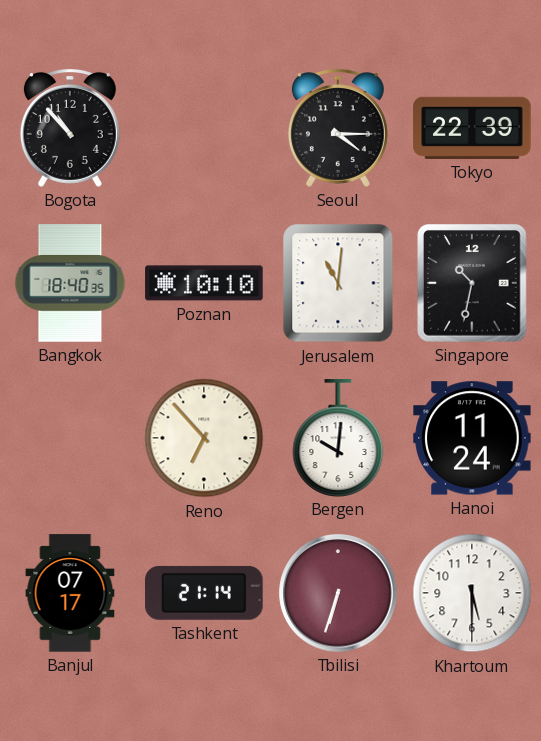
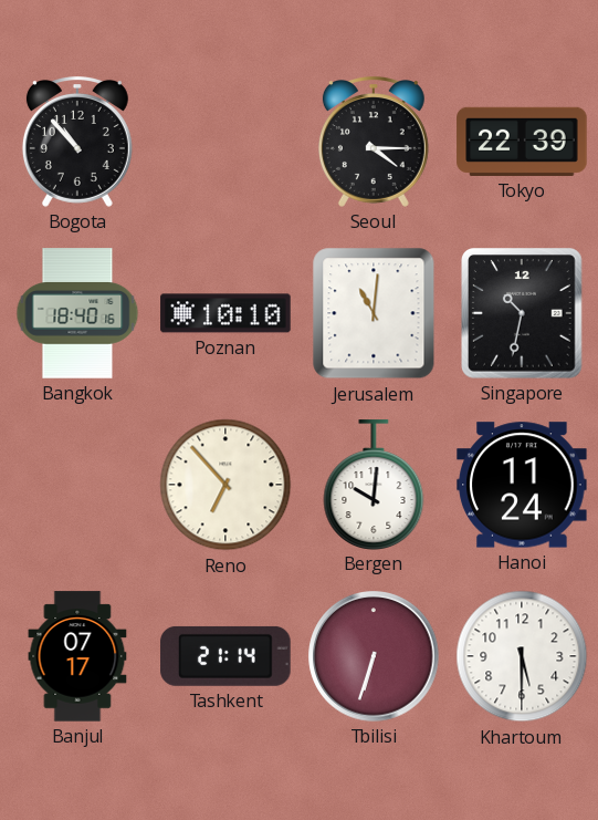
Bangkok: 18:40:35 -> 18:40:16
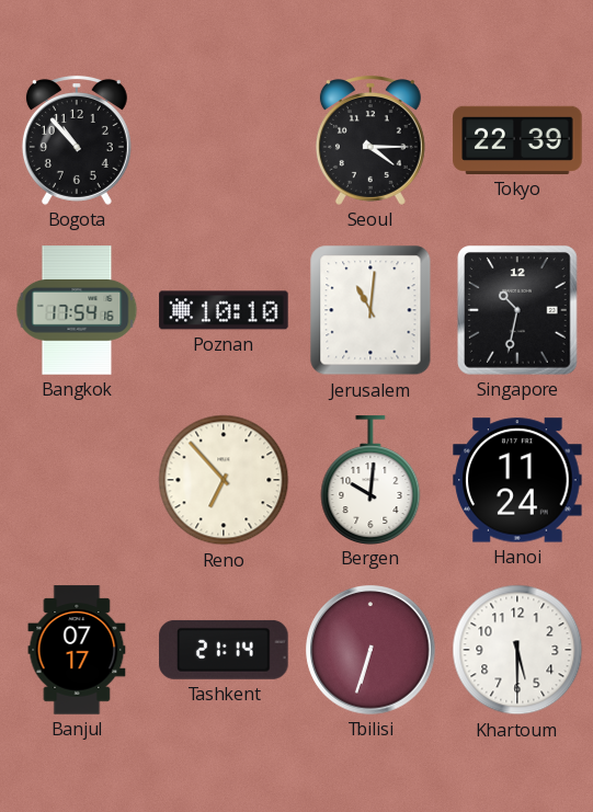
Bangkok: 18:40 -> 17:54
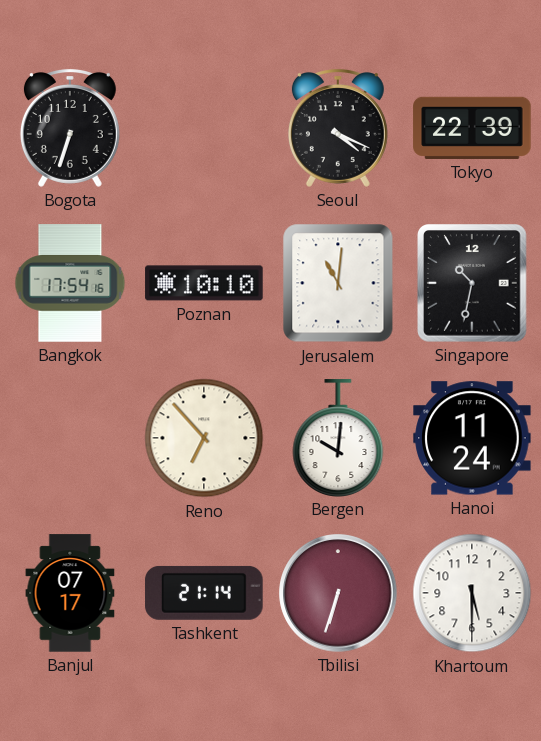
Bogota: 10:53 -> 6:33
Seoul: 4:15 -> 4:19
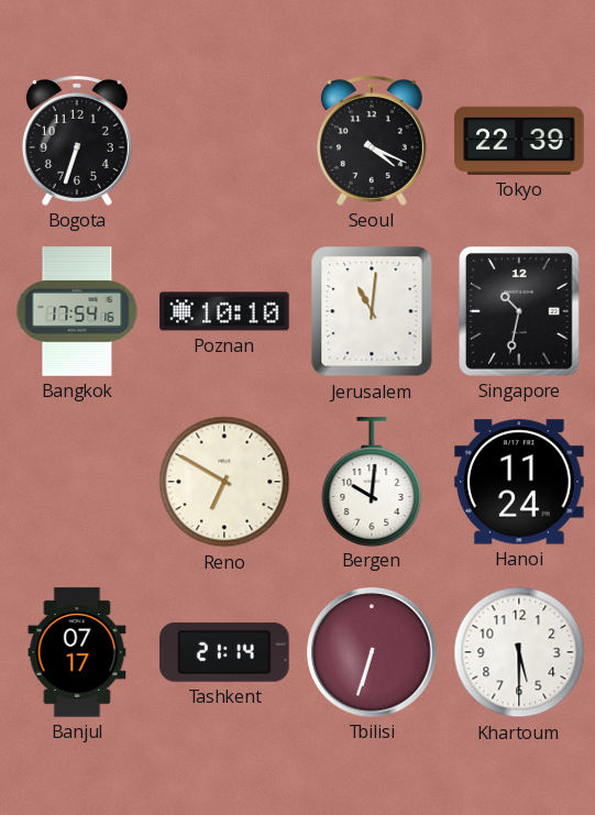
Reno: 6:53 -> 6:50
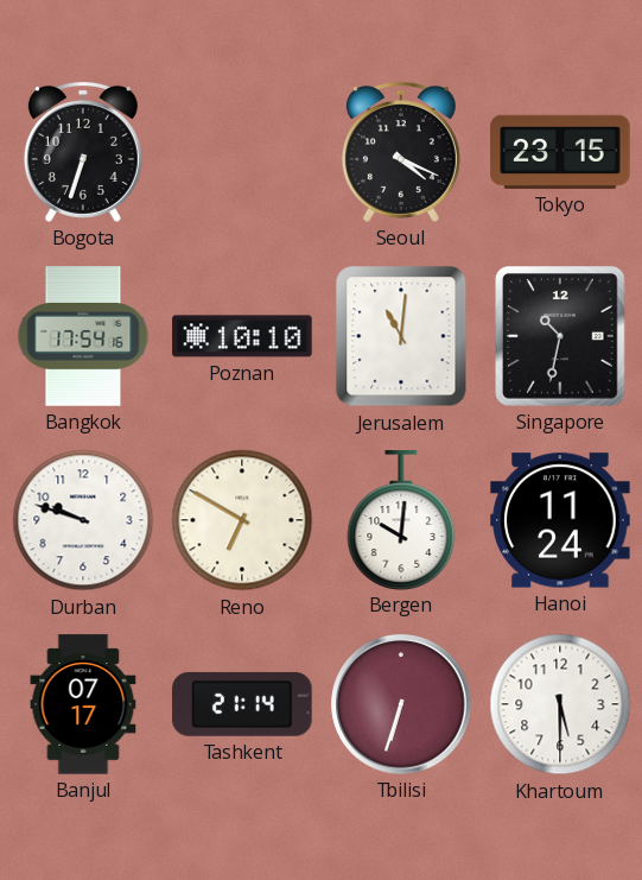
Tokyo: 22:39 -> 23:15
Durban: none -> 9:48
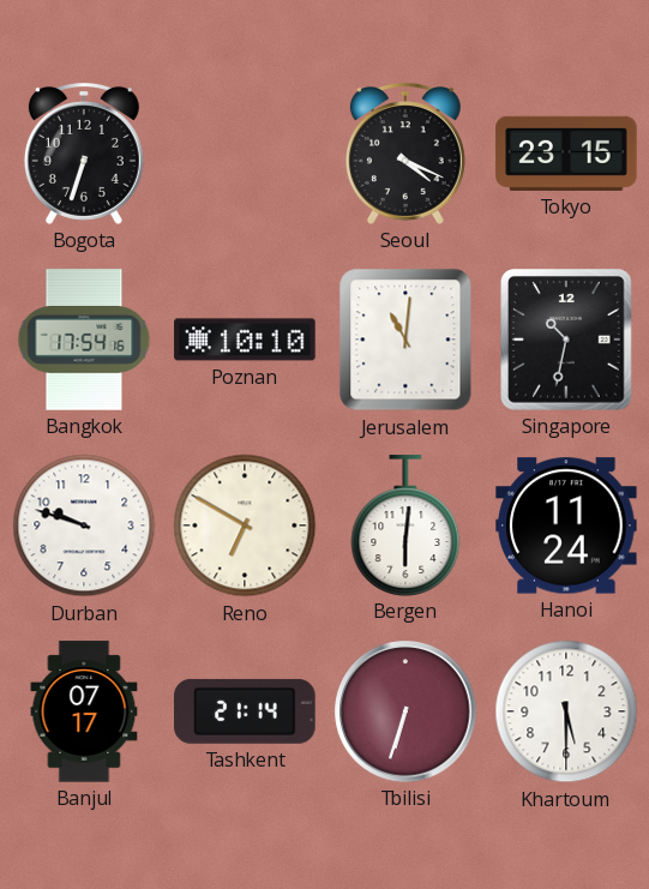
Bergen: 10:01 -> 6:01
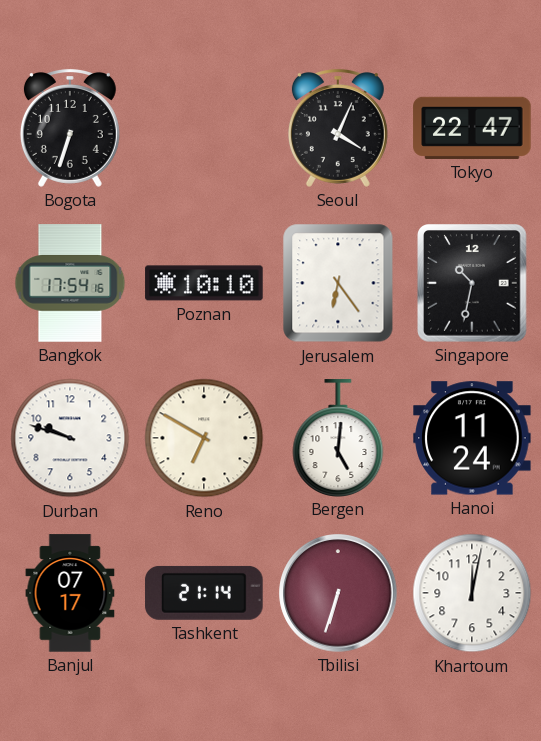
Seoul: 4:19 -> 4:04
Tokyo: 23:15 -> 22:47
Jerusalem: 11:01 -> 6:24
Bergen: 6:01 -> 5:01
Khartoum: 5:30 -> 12:02
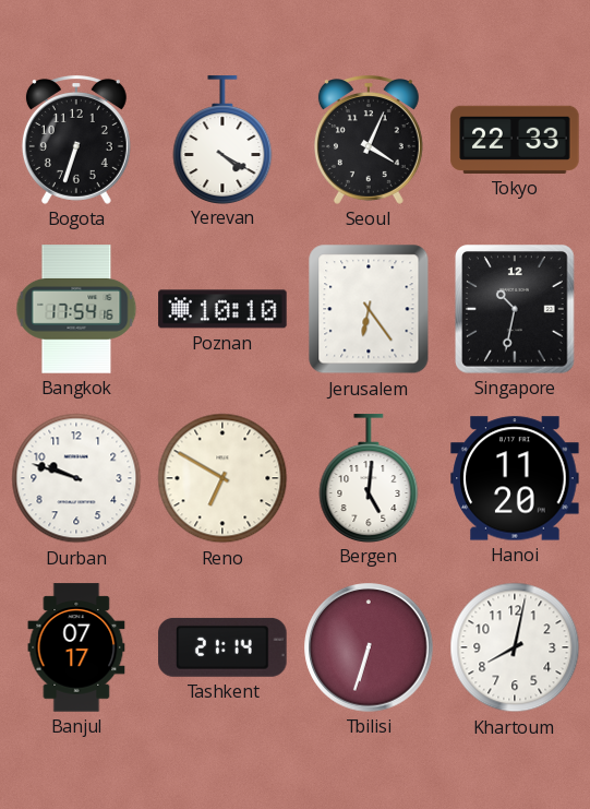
Yerevan: none -> 4:20
Tokyo: 22:47 -> 22:33
Hanoi: 11:24 -> 11:20
Khartoum: 12:02 -> 8:02
